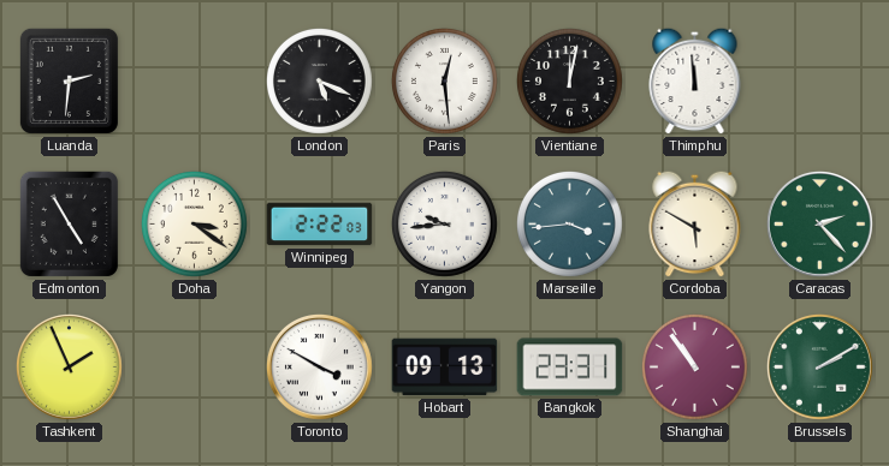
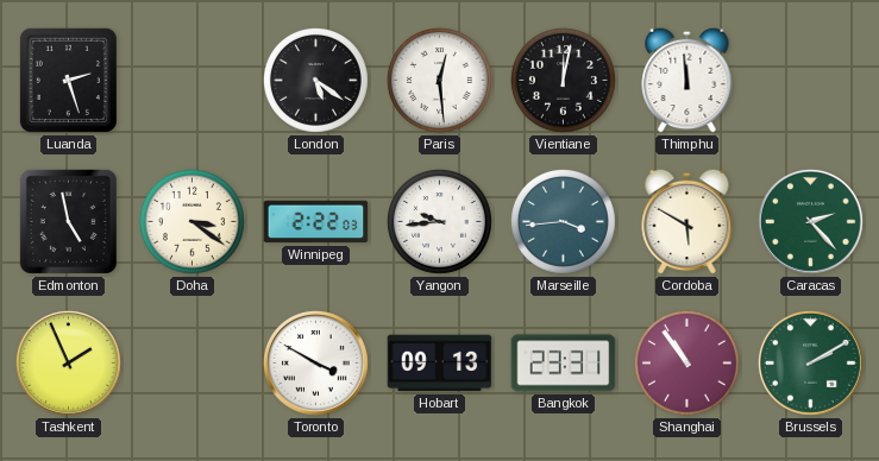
Luanda: 2:31 -> 2:27
London: 5:19 -> 5:21
Edmonton: 4:55 -> 4:58
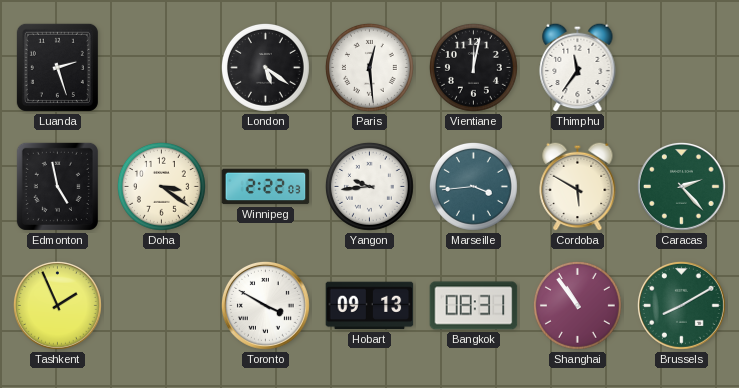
Thimphu: 11:59 -> 11:36
Bangkok: 23:31 -> 08:31
Brussels: 2:10 -> 8:10
